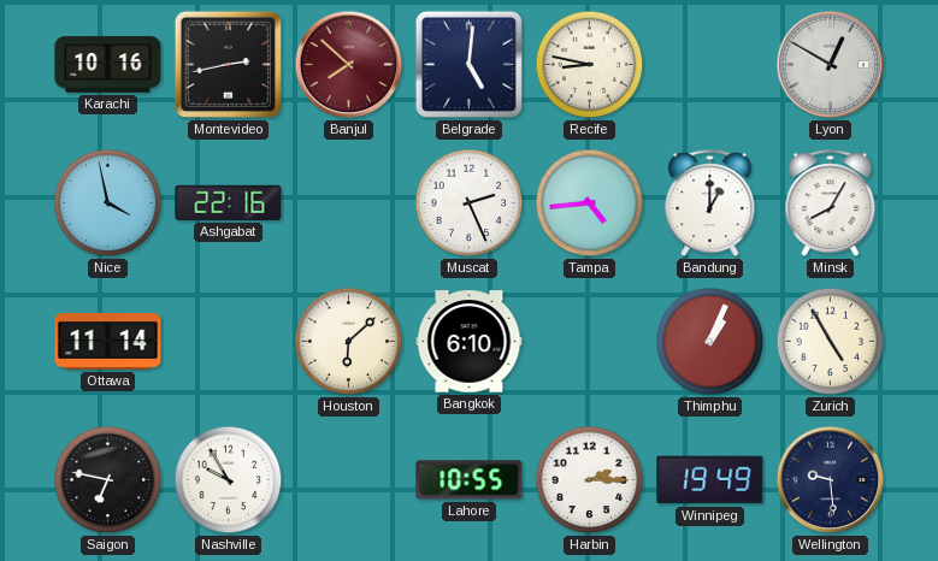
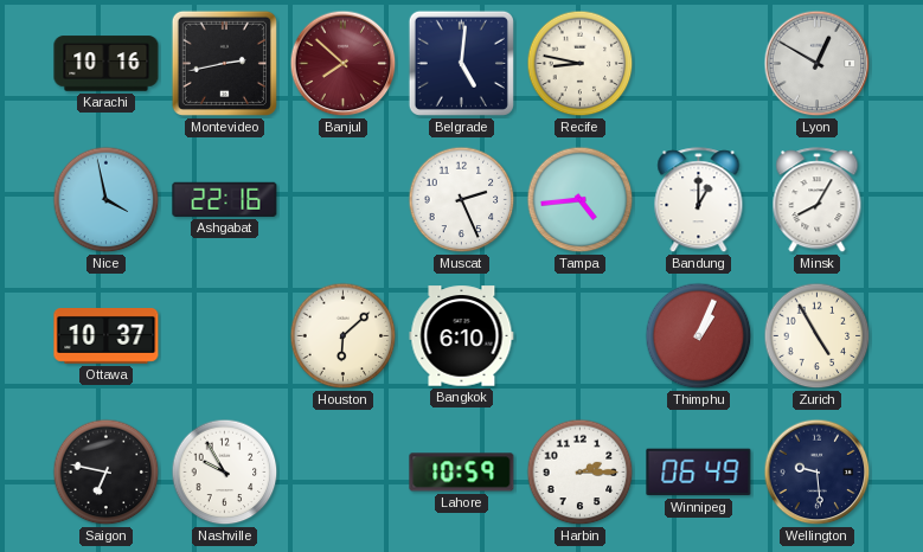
Ottawa: 11:14 -> 10:37
Lahore: 10:55 -> 10:59
Winnipeg: 19:49 -> 06:49
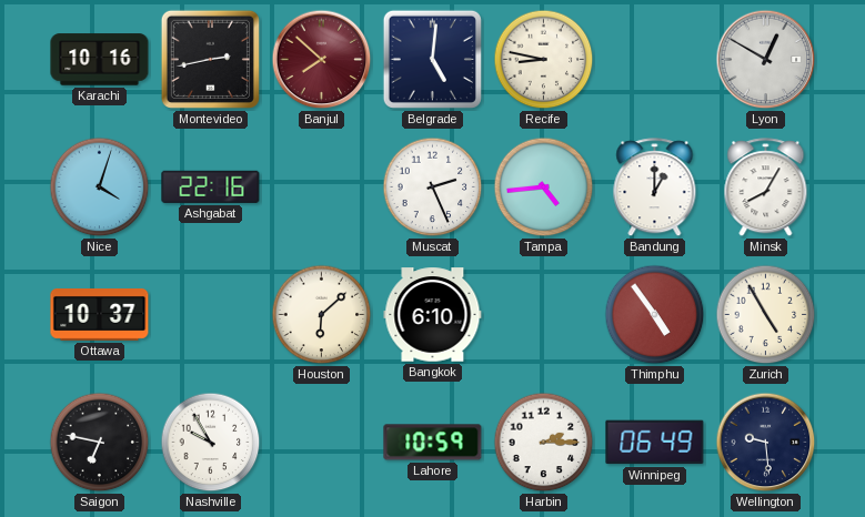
Nice: 3:58 -> 4:03
Thimphu: 1:04 -> 4:54
